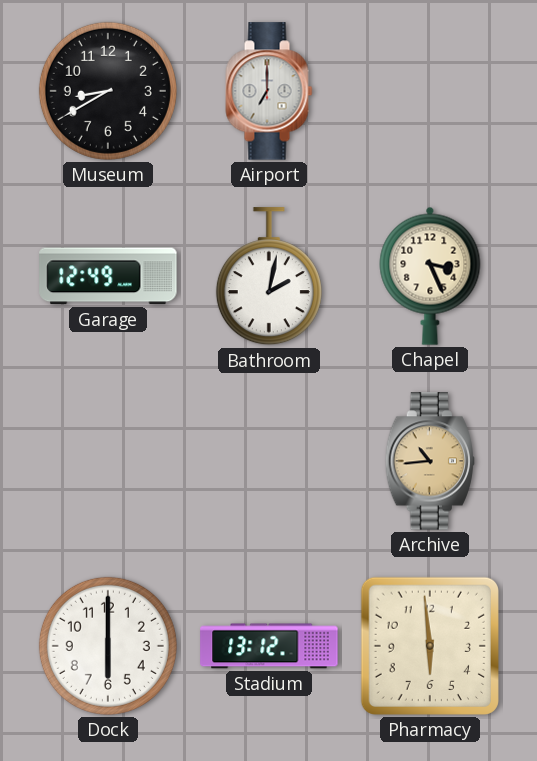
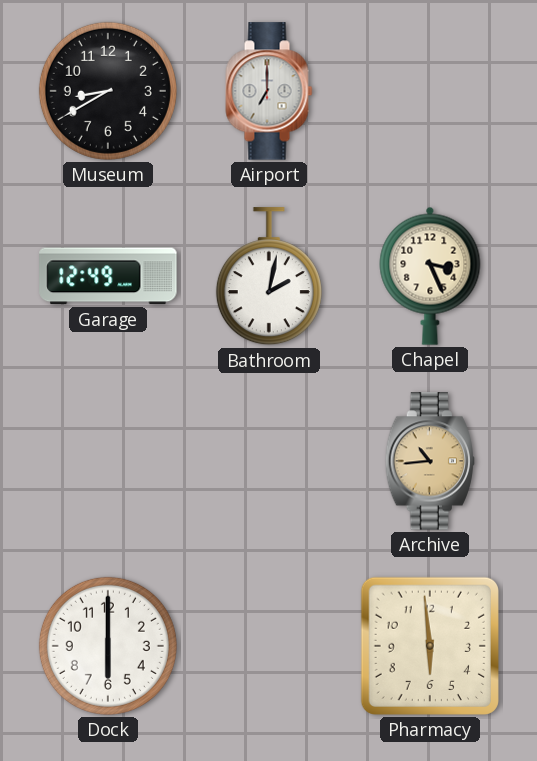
Stadium: 13:12 -> none
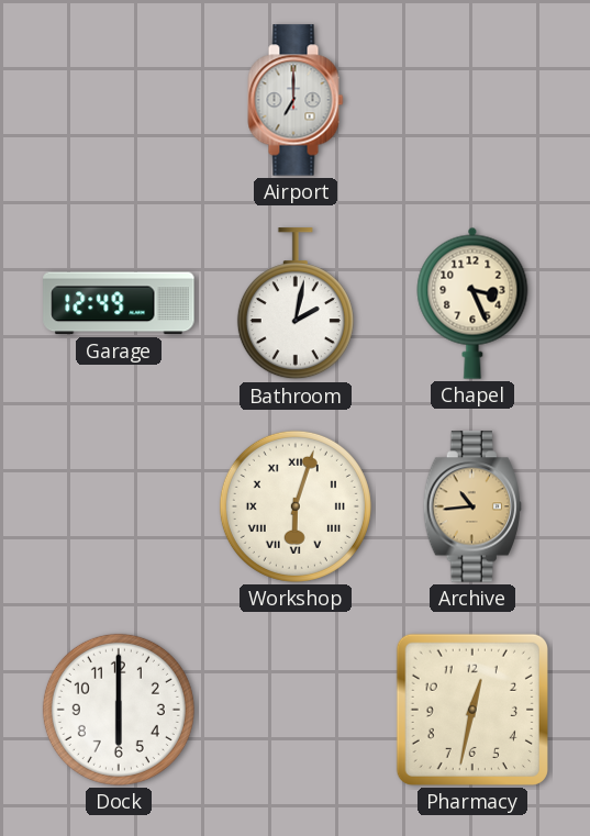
Museum: 8:40 -> none
Workshop: none -> 6:03
Pharmacy: 5:59 -> 12:32
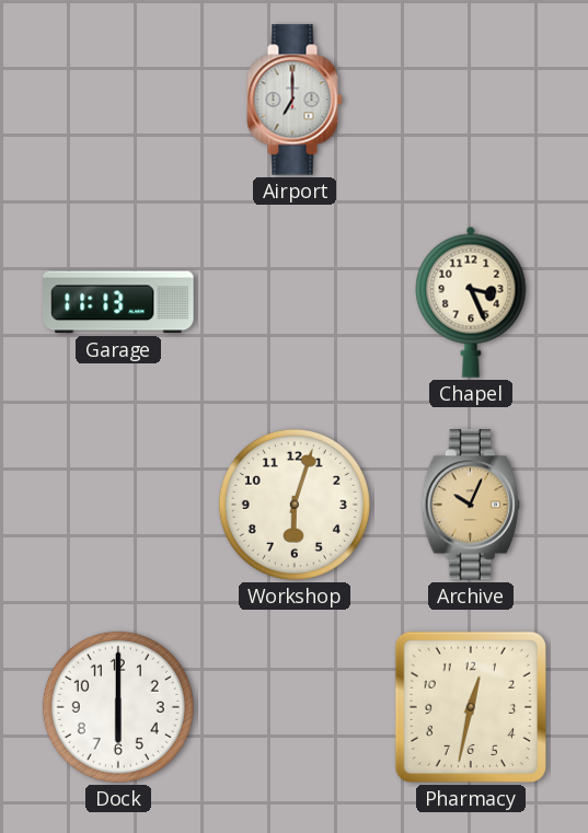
Garage: 12:49 -> 11:13
Bathroom: 2:02 -> none
Workshop numerals: Roman -> Arabic
Archive: 10:44 -> 10:04
